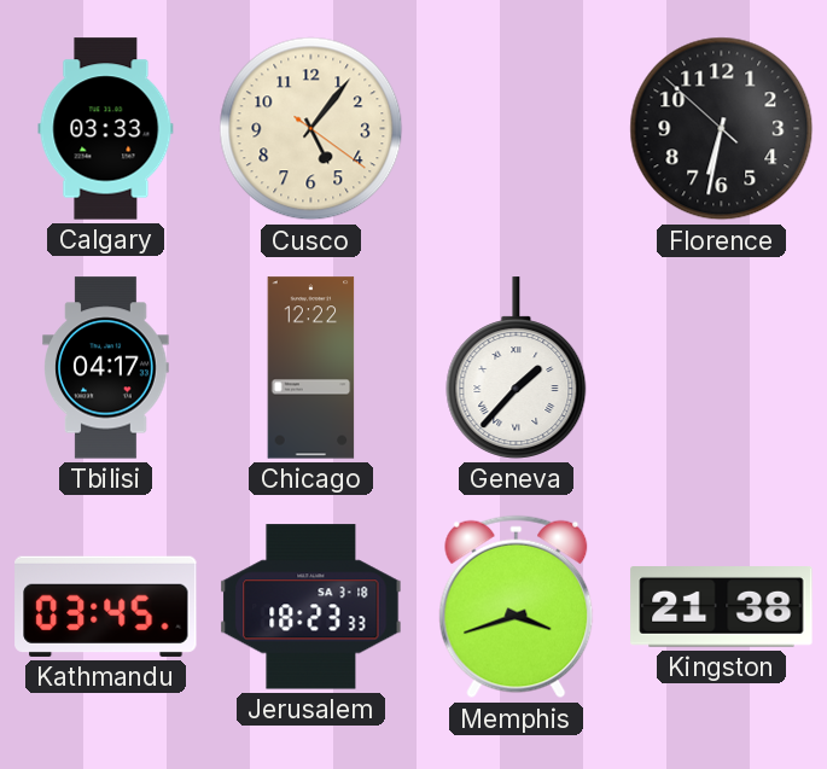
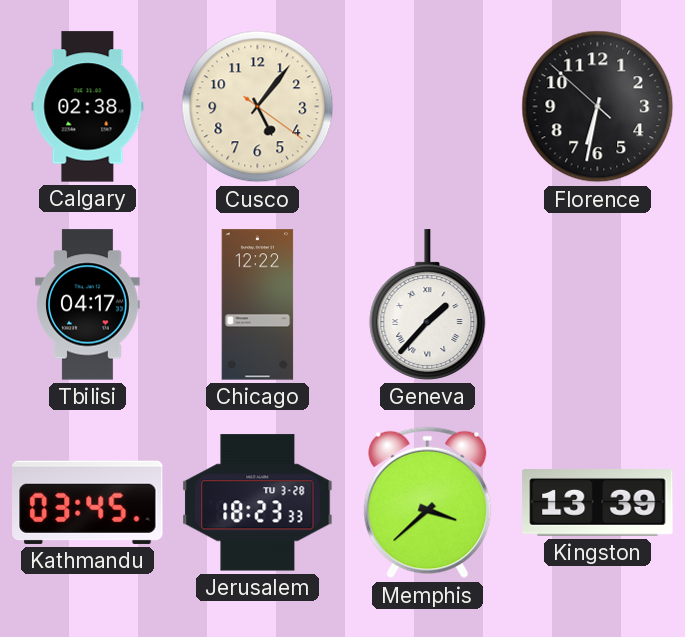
Calgary: 03:33 -> 02:38
Jerusalem date: SA 3-18 -> TU 3-28
Memphis: 3:42 -> 3:38
Kingston: 21:38 -> 13:39
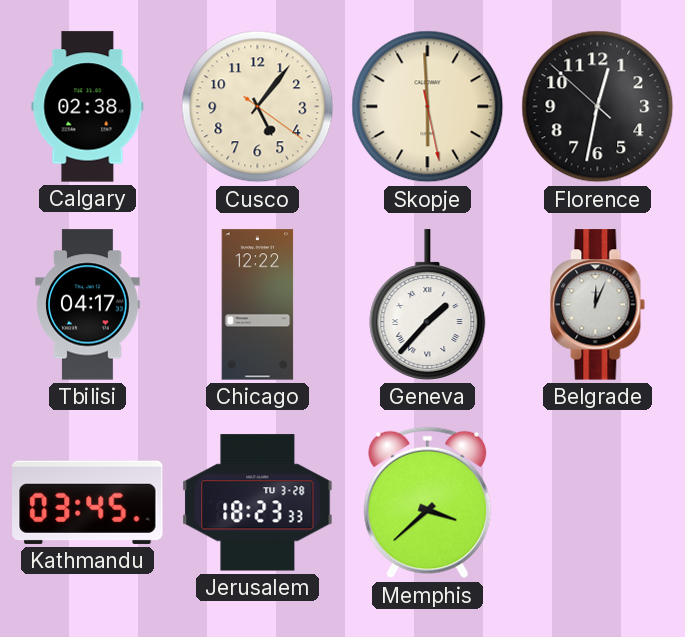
Skopje: none -> 5:59
Florence: 6:31 -> 12:31
Belgrade: none -> 12:04
Kingston: 13:39 -> none
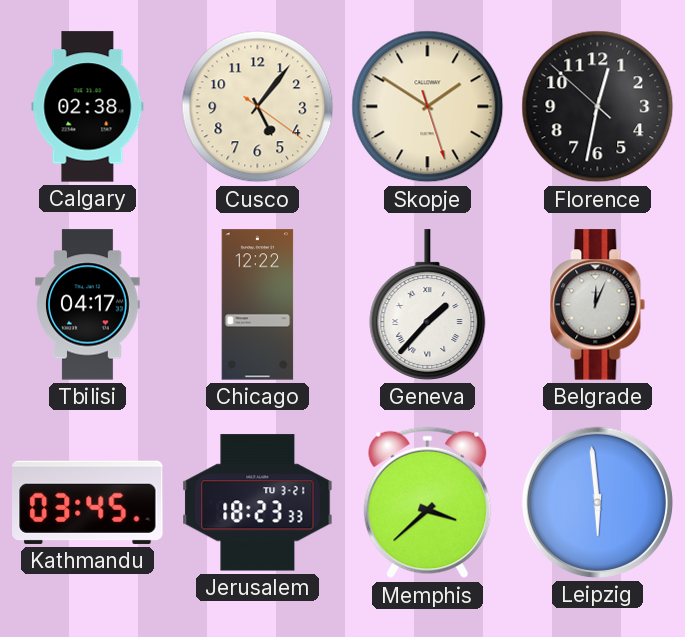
Skopje: 5:59 -> 1:50
Jerusalem date: TU 3-28 -> TU 3-21
Leipzig: none -> 5:59
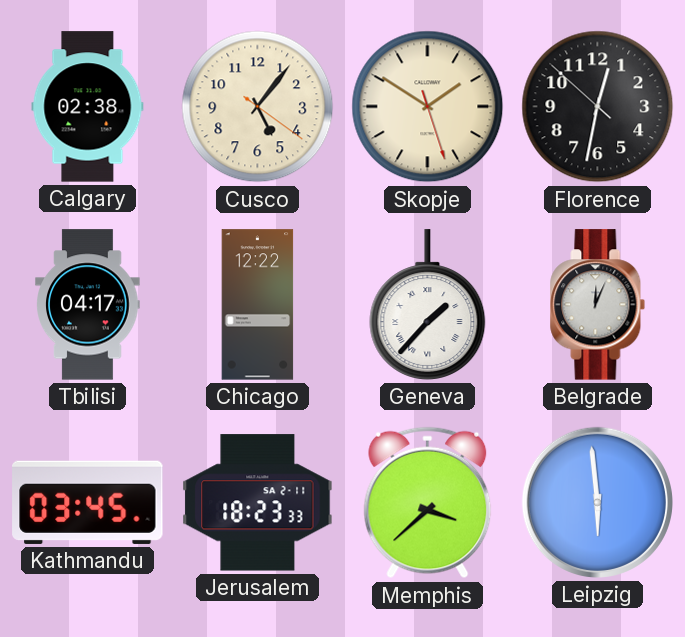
Jerusalem date: TU 3-21 -> SA 2-11
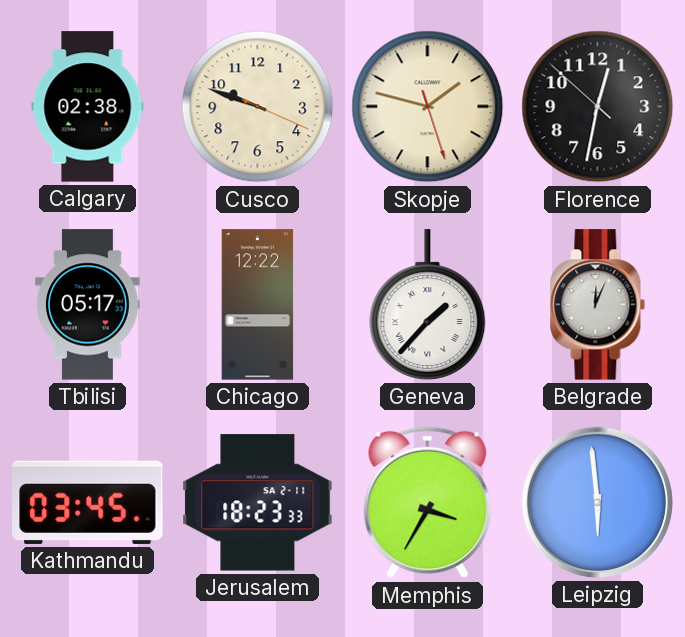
Cusco: 5:06 -> 9:48
Skopje: 1:50 -> 1:47
Tbilisi: 04:17 -> 05:17
Memphis: 3:38 -> 3:35
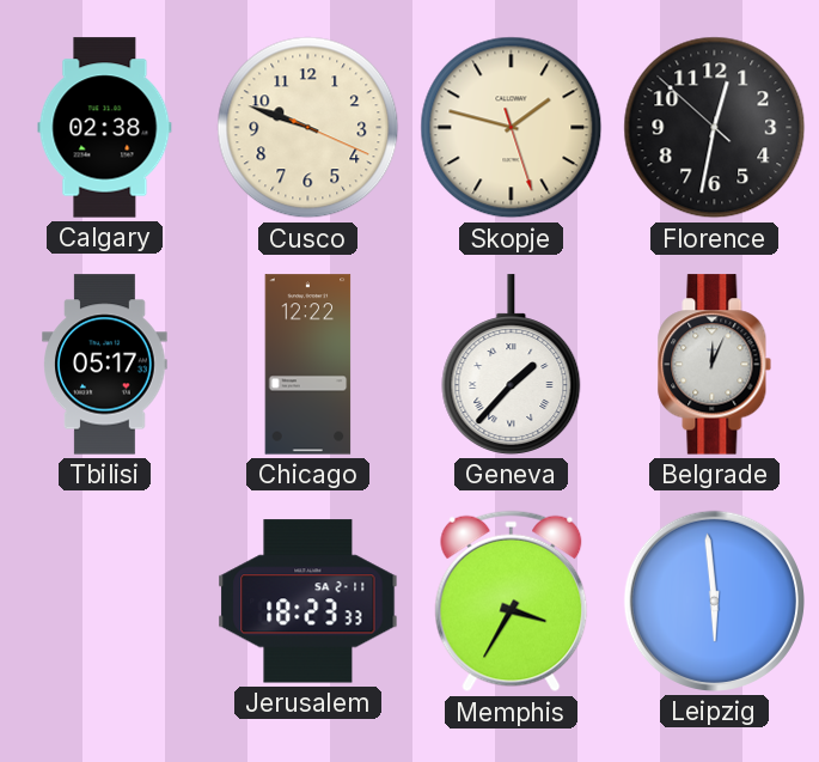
Kathmandu: 03:45 -> none
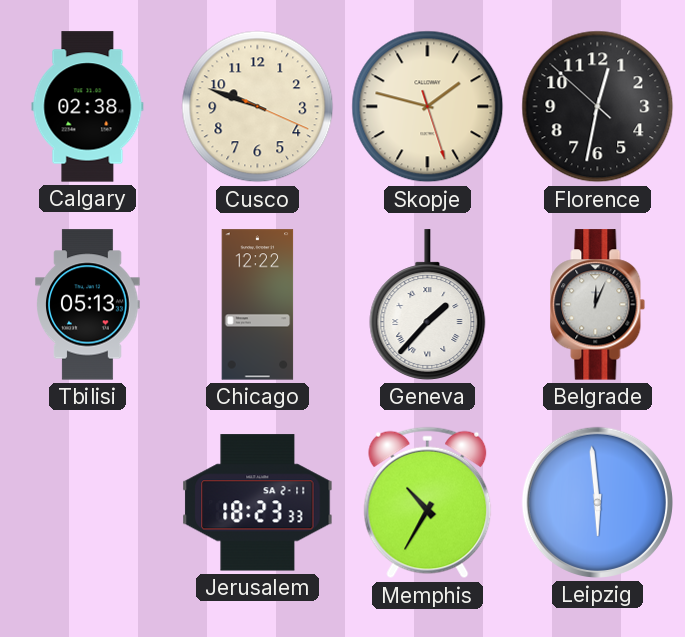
Tbilisi: 05:17 -> 05:13
Memphis: 3:35 -> 10:35
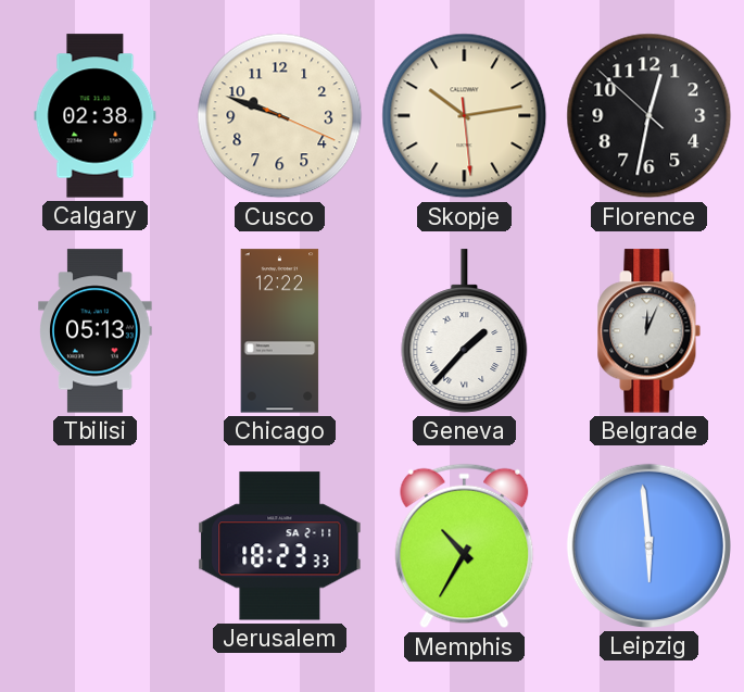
Skopje: 1:47 -> 10:13
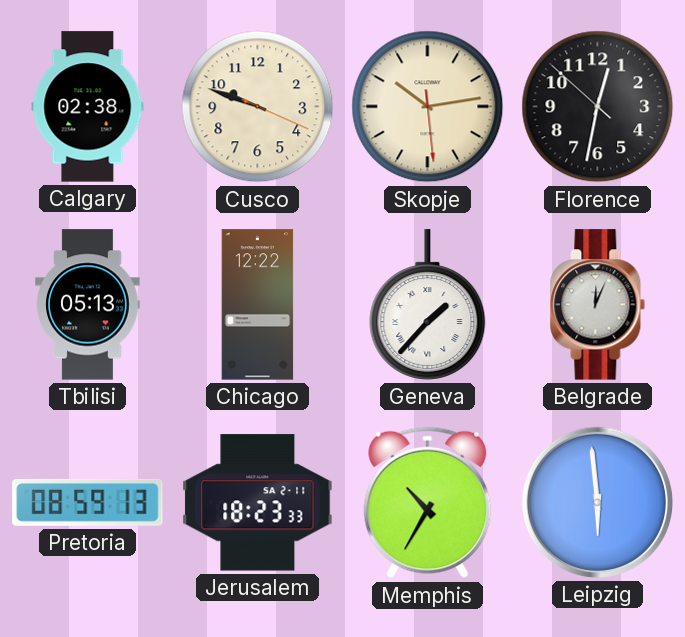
Pretoria: none -> 08:59
